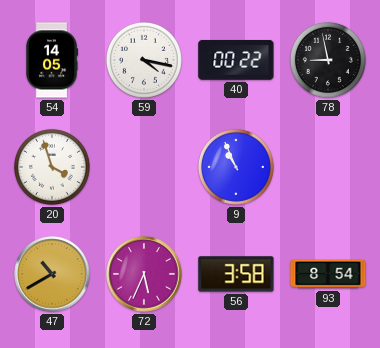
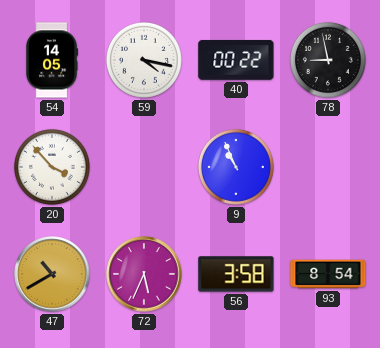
20: 3:57 -> 3:53
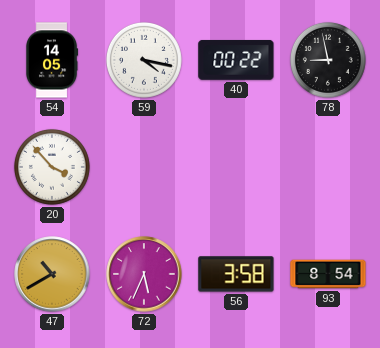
9: 10:56 -> none
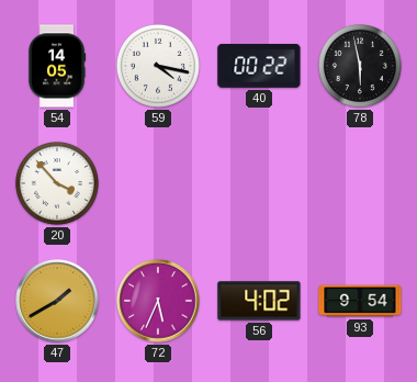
78: 8:58 -> 5:58
47: 10:40 -> 1:40
56: 3:58 -> 4:02
93: 8:54 -> 9:54
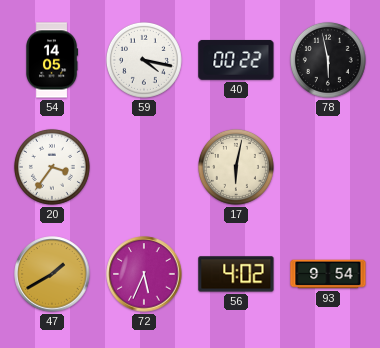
20: 3:53 -> 3:36
17: none -> 6:02
